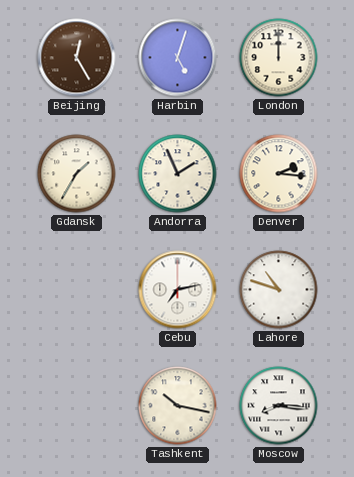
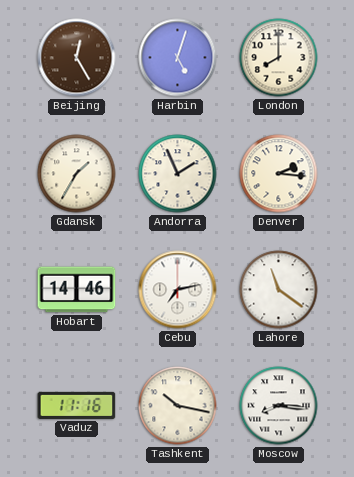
London: 12:00 -> 8:00
Hobart: none -> 14:46
Lahore: 10:48 -> 11:21
Vaduz: none -> 11:16
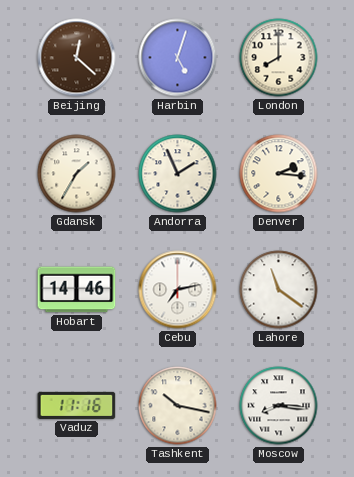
Beijing: 12:25 -> 12:22
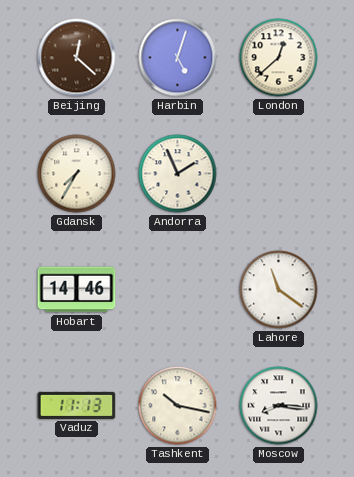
London: 8:00 -> 12:38
Gdansk: 1:35 -> 7:35
Denver: 2:16 -> none
Cebu: 7:13 -> none
Vaduz: 11:16 -> 11:13
